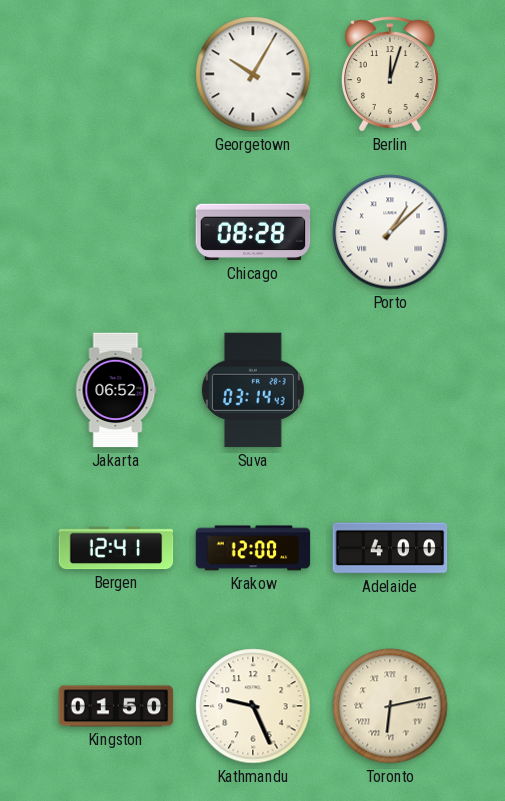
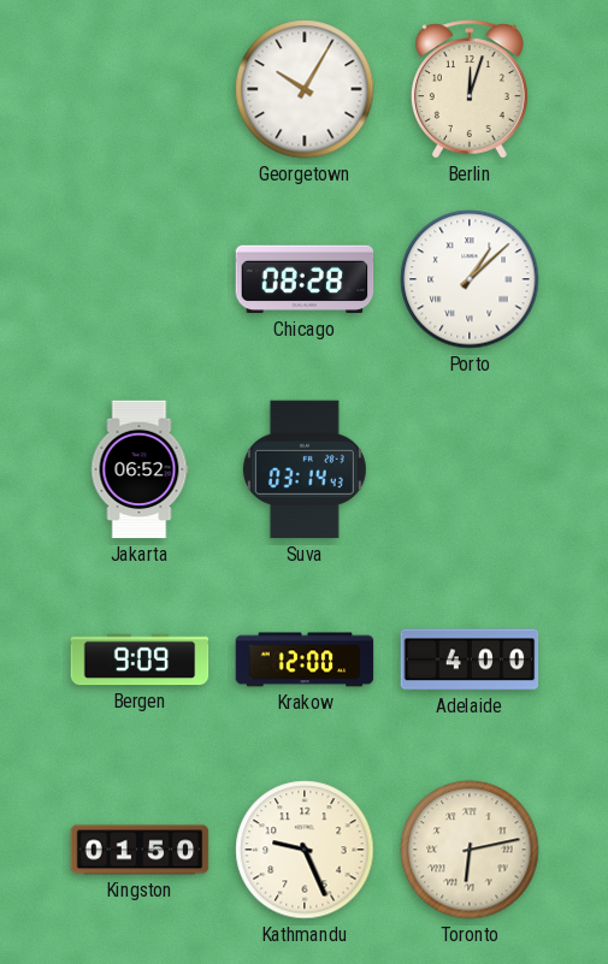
Bergen: 12:41 -> 9:09
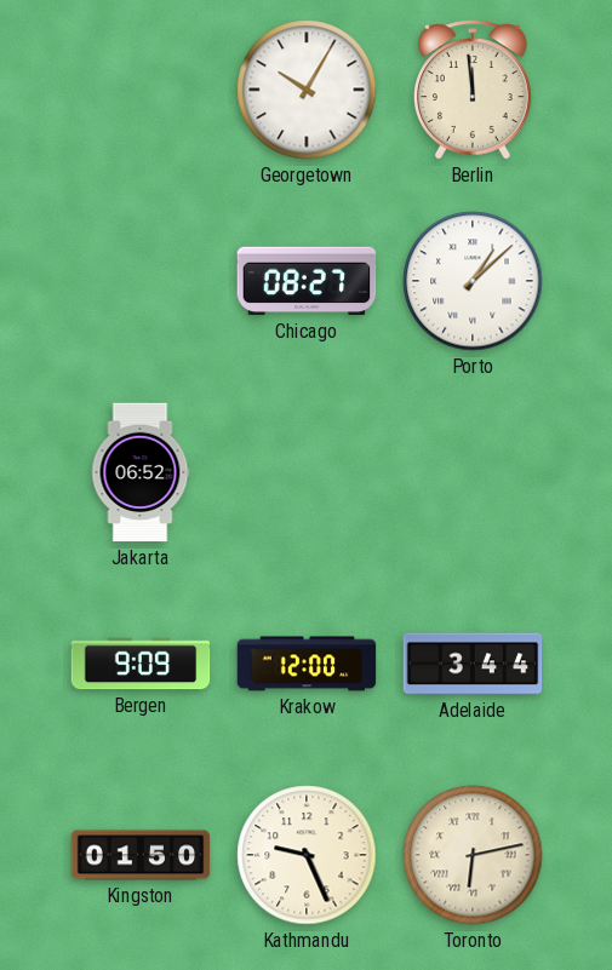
Berlin: 12:03 -> 11:59
Chicago: 08:28 -> 08:27
Suva: 03:14 -> none
Adelaide: 4:00 -> 3:44
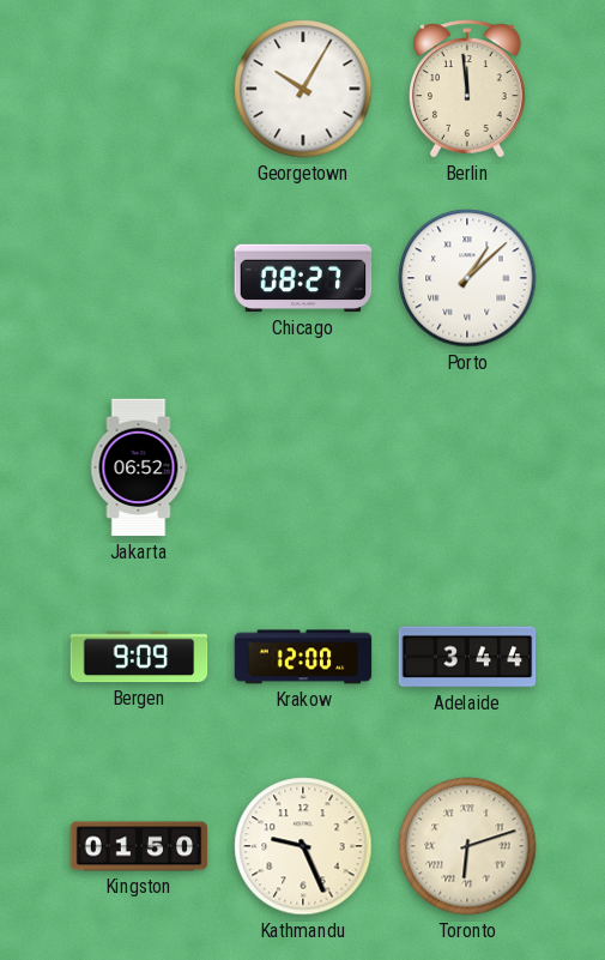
Toronto: 6:13 -> 6:12
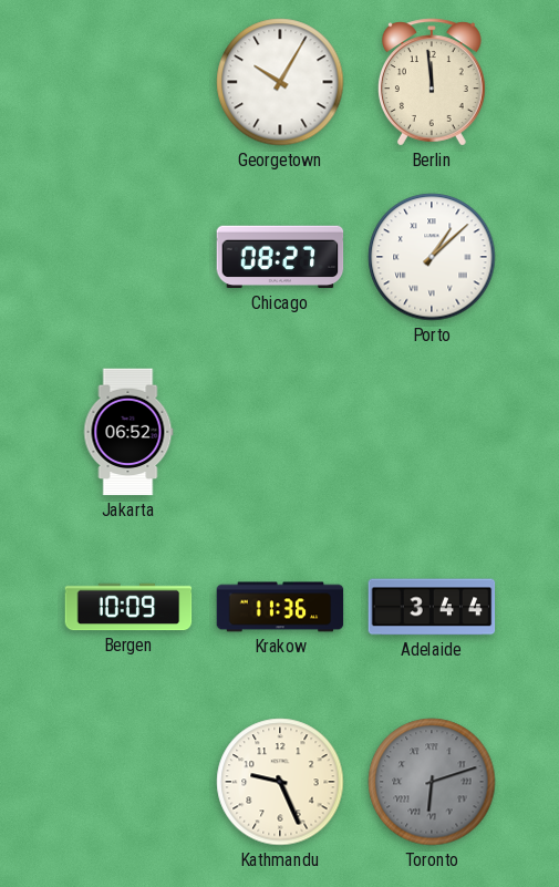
Bergen: 9:09 -> 10:09
Krakow: 12:00 -> 11:36
Kingston: 01:50 -> none
Toronto dial: cream -> grey
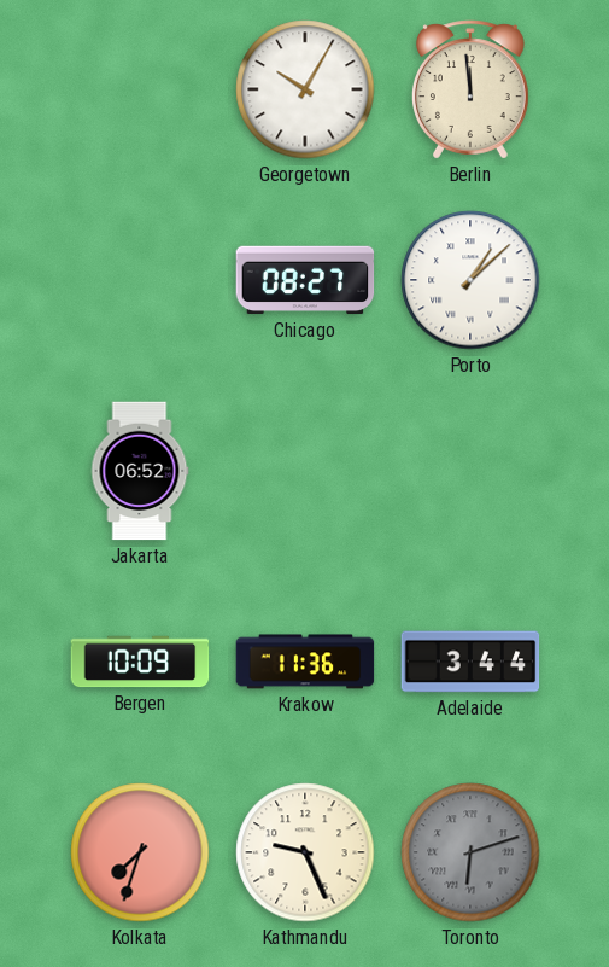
Kolkata: none -> 7:33
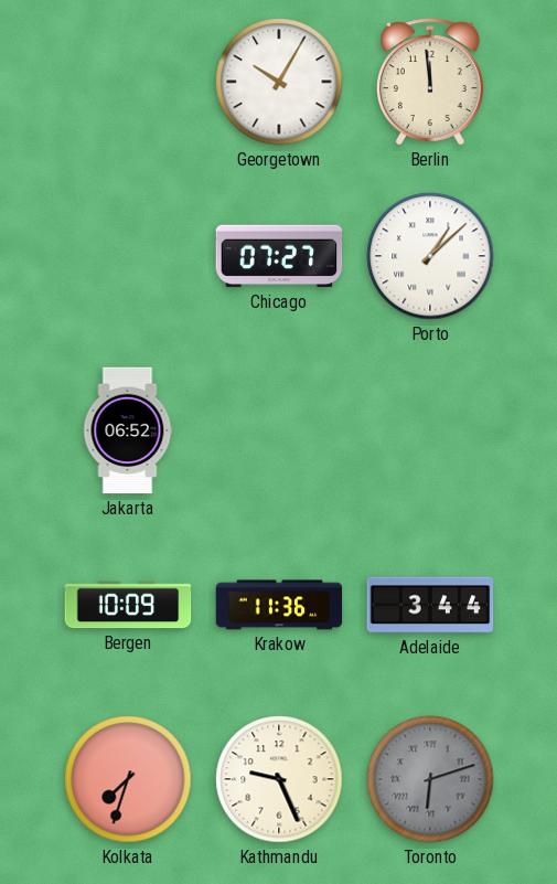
Chicago: 08:27 -> 07:27
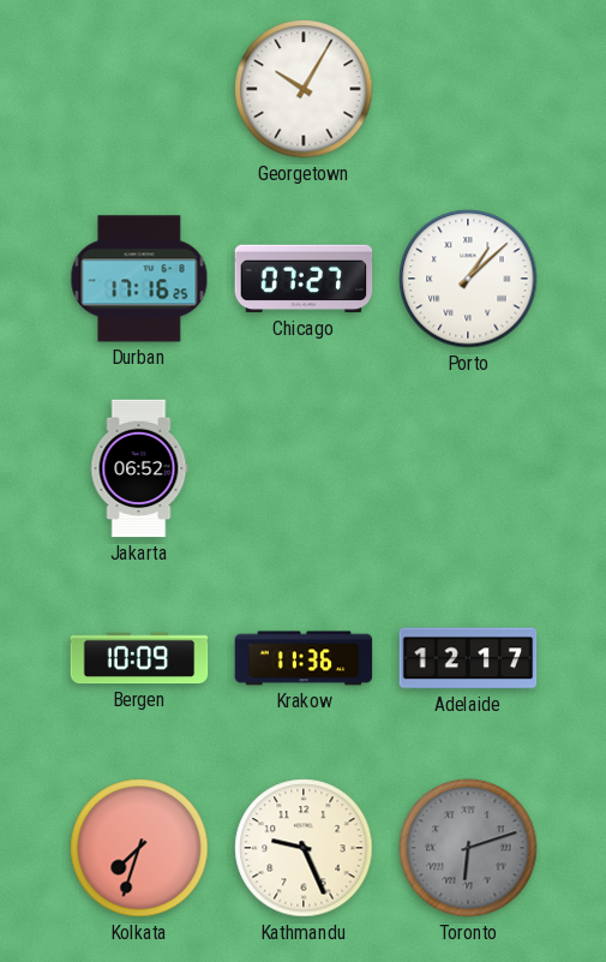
Berlin: 11:59 -> none
Durban: none -> 17:16
Adelaide: 3:44 -> 12:17
